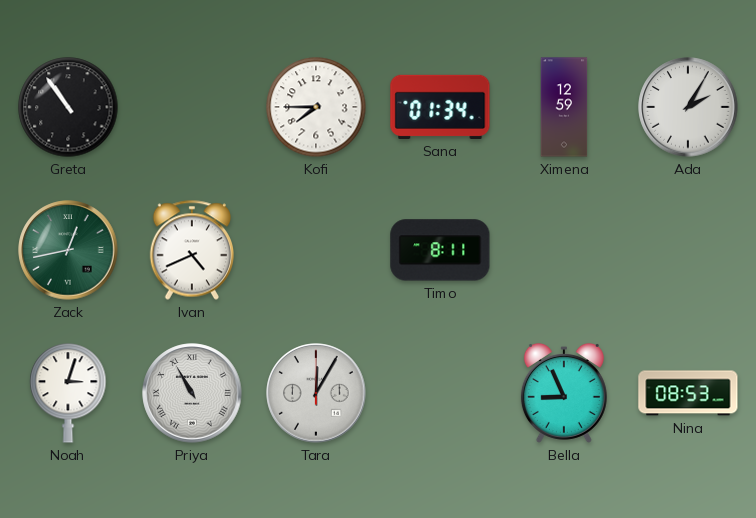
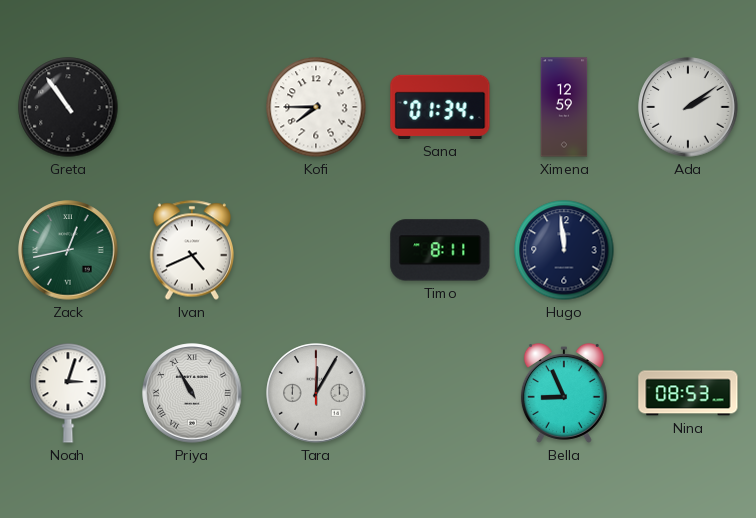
Ada: 2:05 -> 2:09
Hugo: none -> 11:59
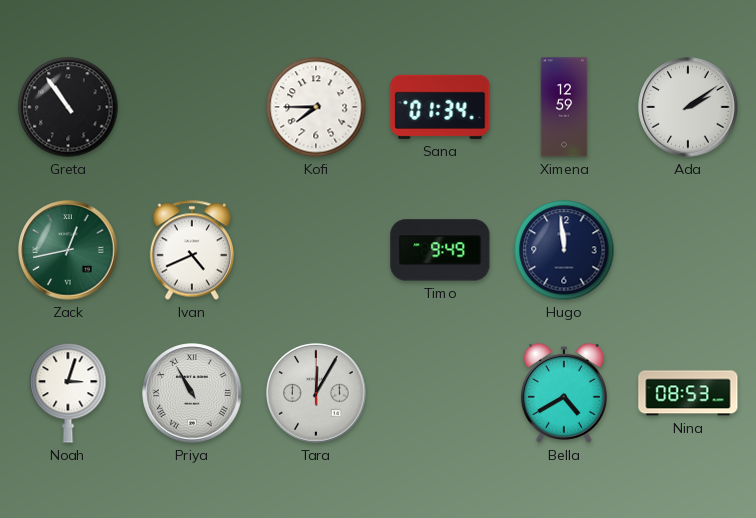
Timo: 8:11 -> 9:49
Bella: 8:56 -> 4:40
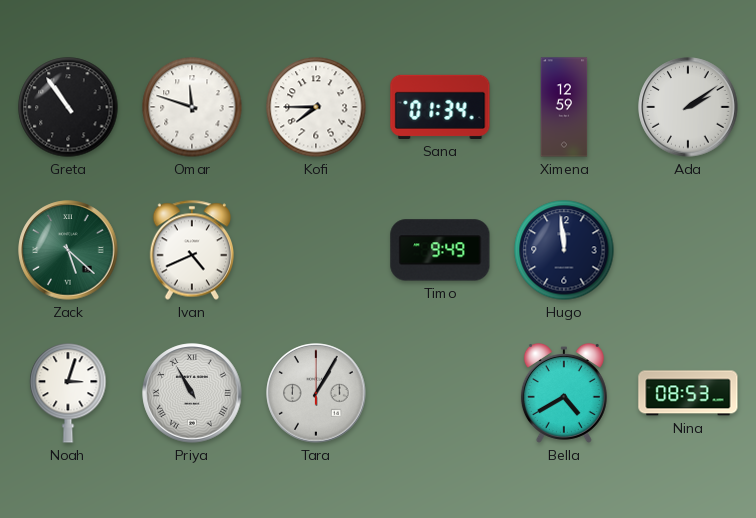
Omar: none -> 11:48
Zack: 12:43 -> 5:22
Tara: 12:05 -> 1:05
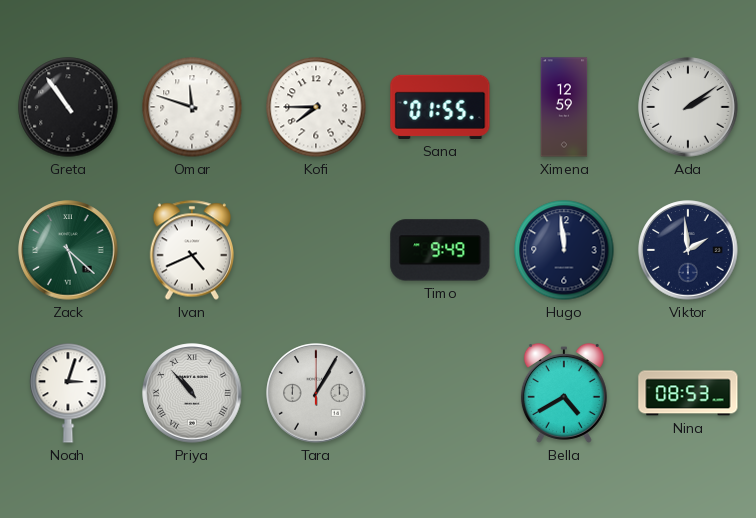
Sana: 01:34 -> 01:55
Viktor: none -> 1:59
Priya: 10:55 -> 10:53
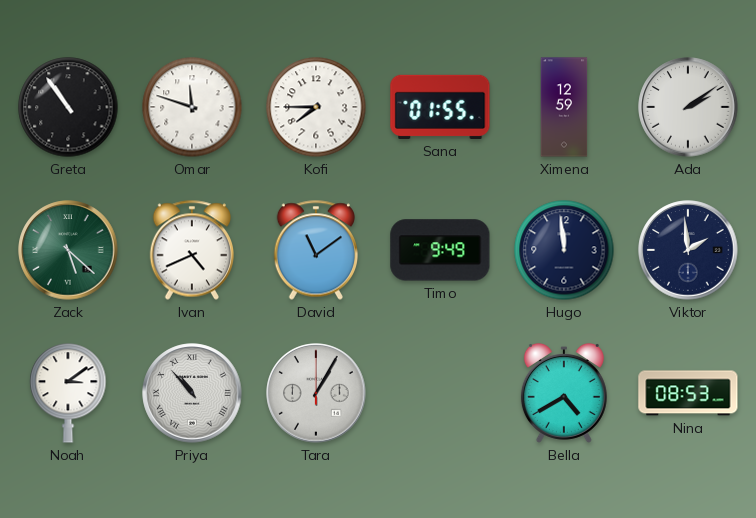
David: none -> 11:09
Noah: 3:03 -> 3:09
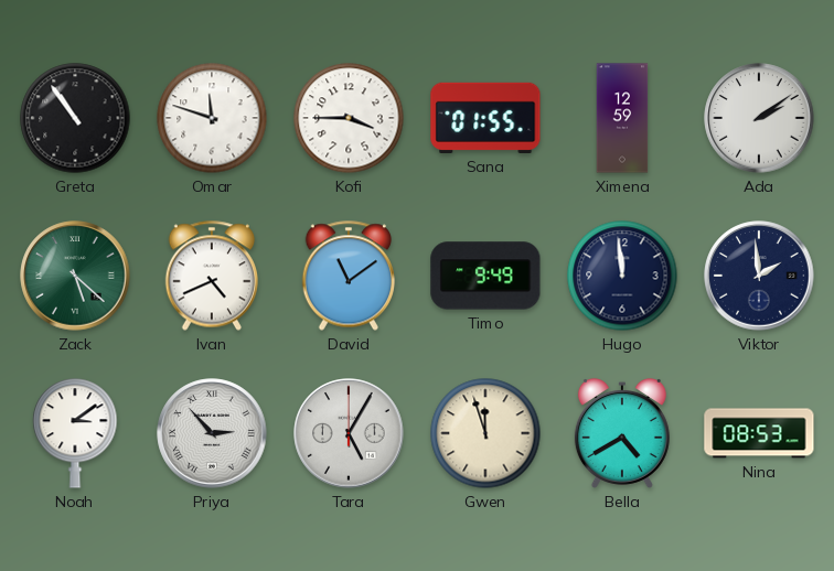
Kofi: 7:45 -> 3:45
Priya: 10:53 -> 2:53
Tara: 1:05 -> 5:05
Gwen: none -> 11:57
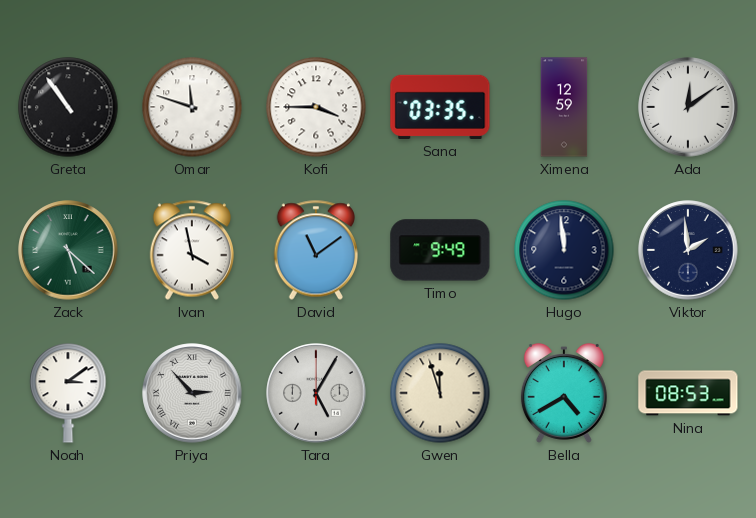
Sana: 01:55 -> 03:35
Ada: 2:09 -> 12:09
Ivan: 4:41 -> 3:58
